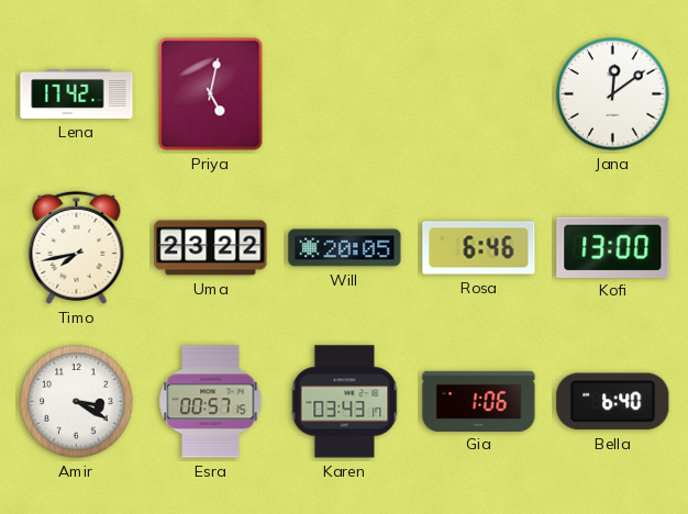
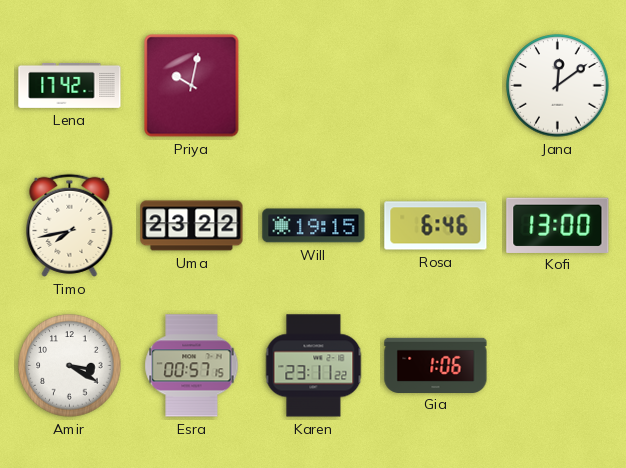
Priya: 5:02 -> 10:02
Will: 20:05 -> 19:15
Karen: 03:43 -> 23:11
Bella: 6:40 -> none
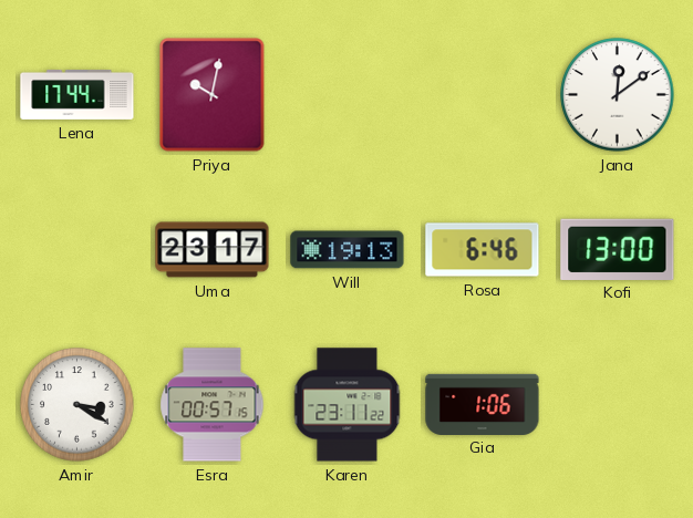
Lena: 17:42 -> 17:44
Timo: 7:43 -> none
Uma: 23:22 -> 23:17
Will: 19:15 -> 19:13
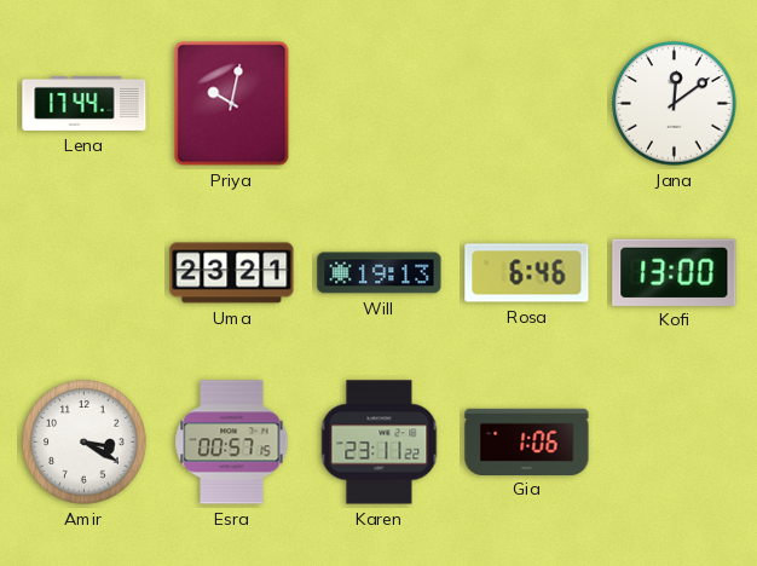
Uma: 23:17 -> 23:21
